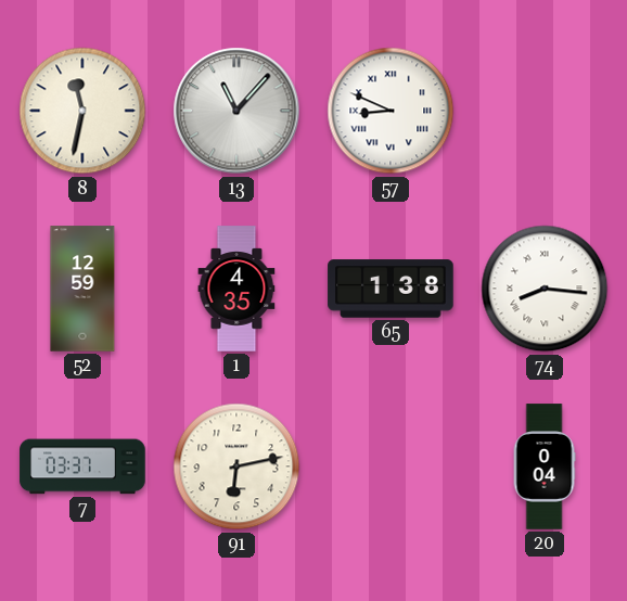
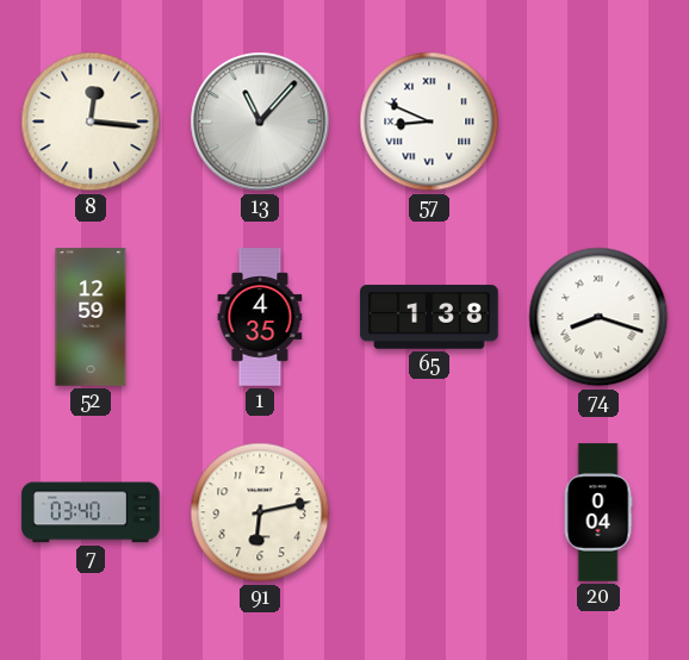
8: 11:32 -> 12:16
74: 8:16 -> 8:18
7: 03:37 -> 03:40
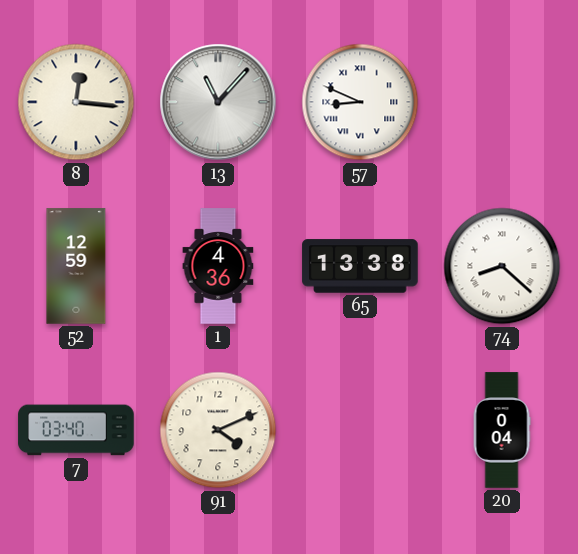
1: 4:35 -> 4:36
65: 1:38 -> 13:38
74: 8:18 -> 8:22
91: 6:13 -> 4:11
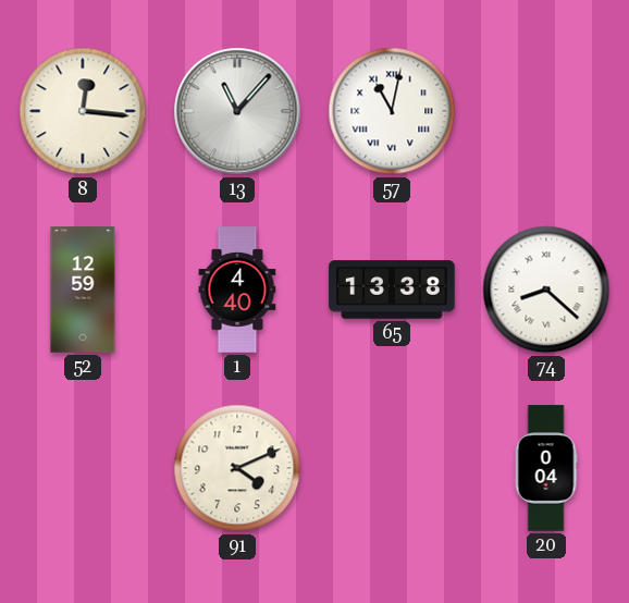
57: 8:49 -> 11:02
1: 4:36 -> 4:40
7: 03:40 -> none
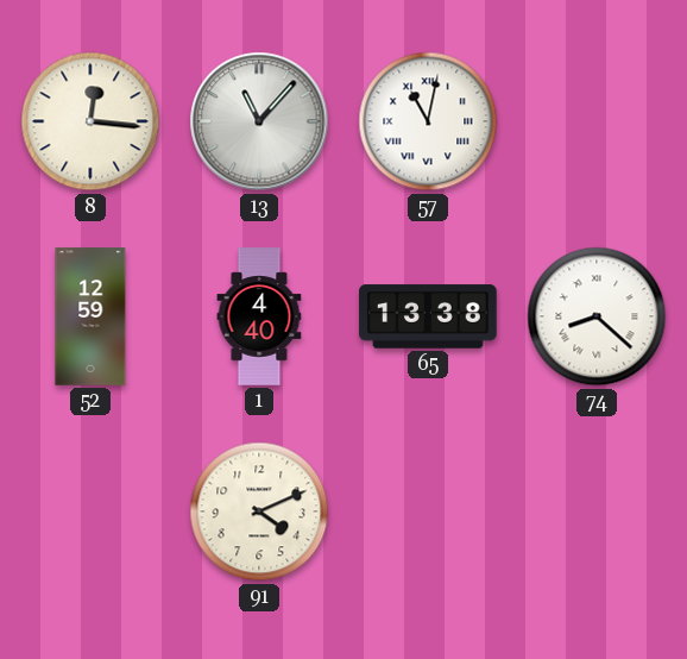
20: 0:04 -> none
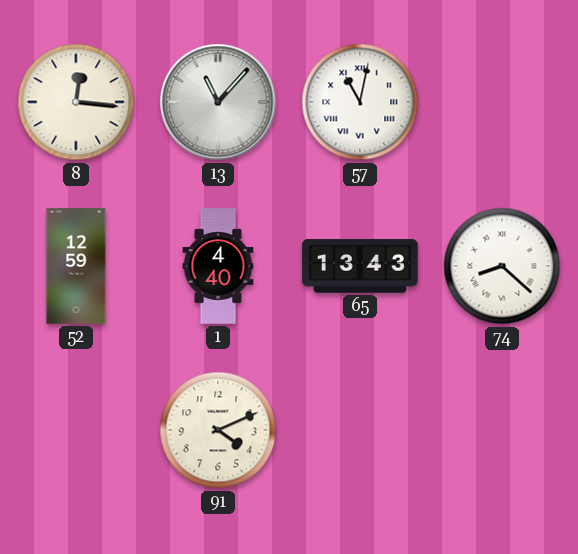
65: 13:38 -> 13:43
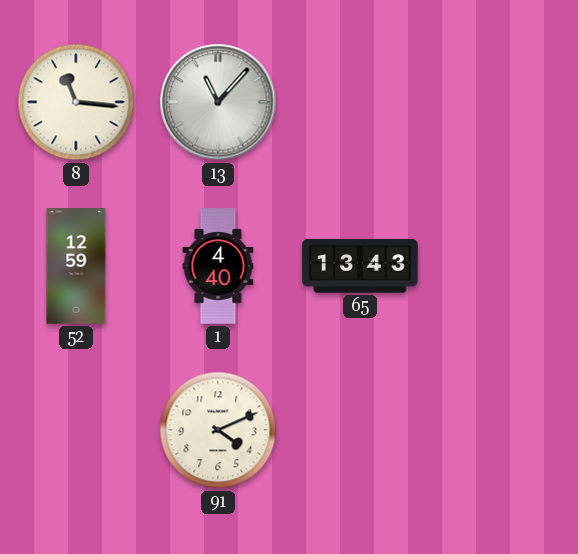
8: 12:16 -> 11:16
57: 11:02 -> none
74: 8:22 -> none
